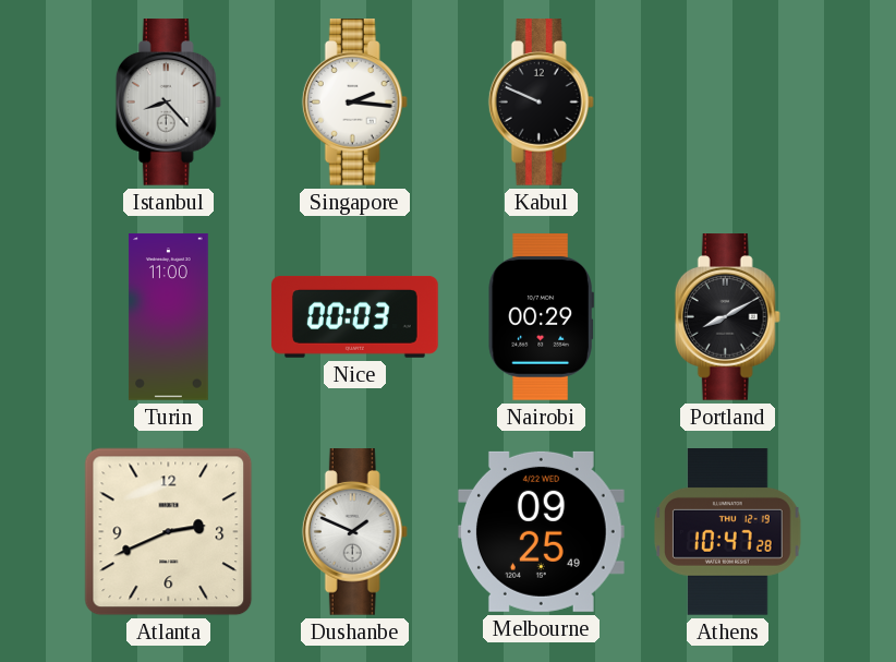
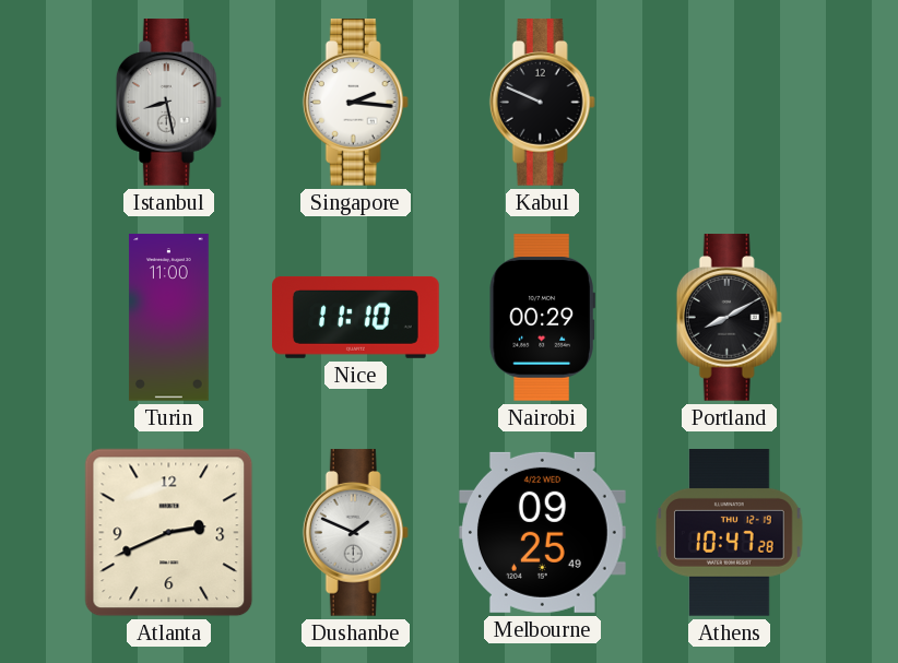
Istanbul: 8:23 -> 8:28
Nice: 00:03 -> 11:10
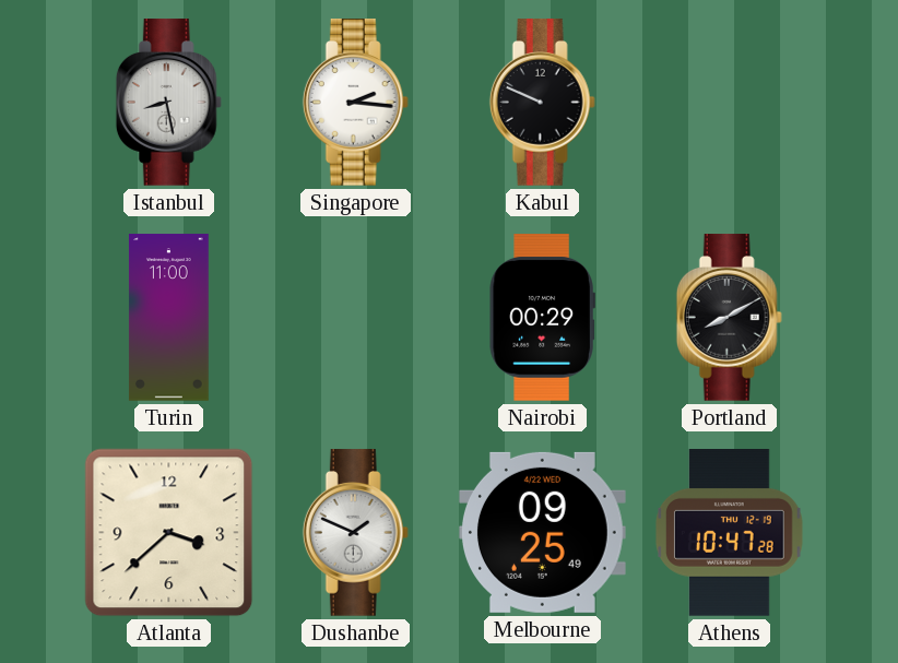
Nice: 11:10 -> none
Atlanta: 2:41 -> 3:38
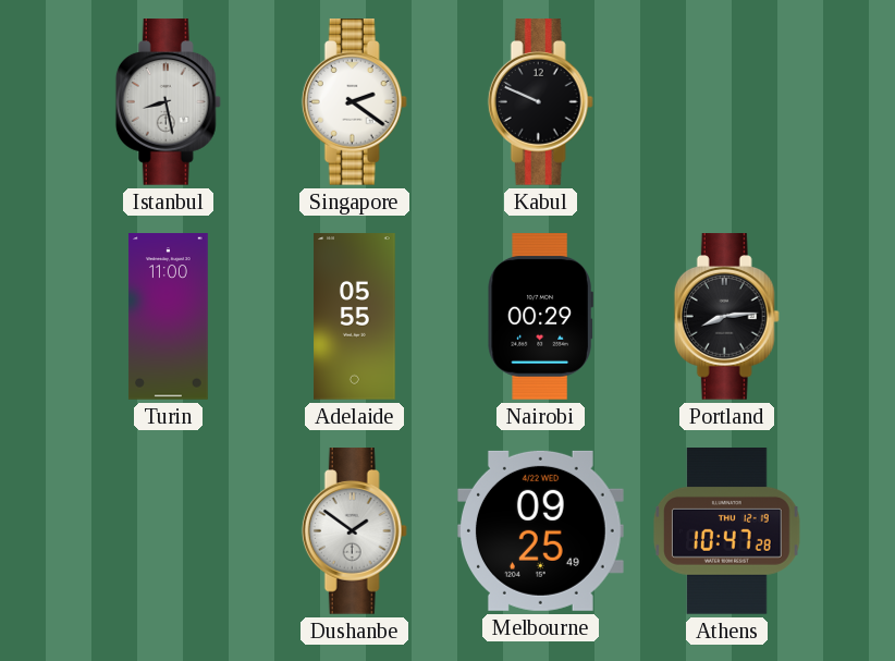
Singapore: 2:16 -> 2:21
Adelaide: none -> 05:55
Portland: 8:10 -> 8:14
Atlanta: 3:38 -> none
Dushanbe: 1:49 -> 1:51
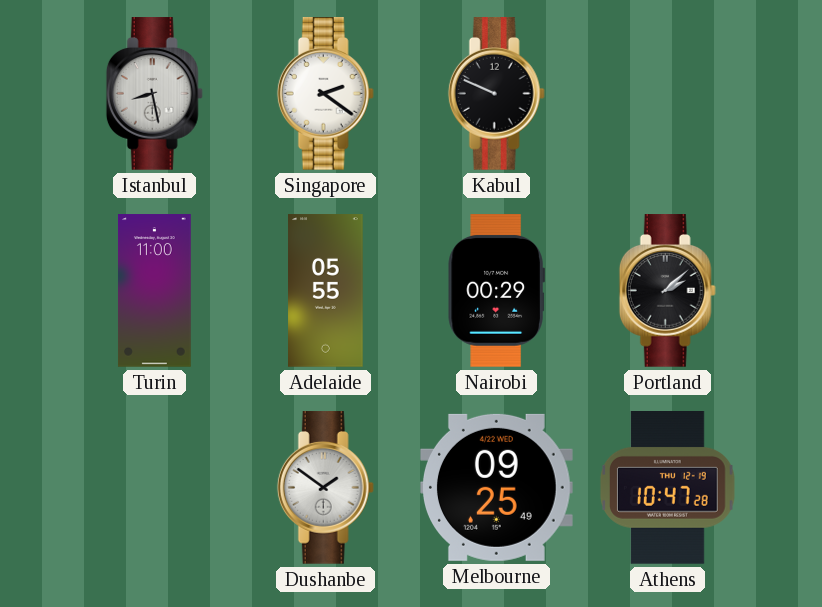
Portland: 8:14 -> 2:08
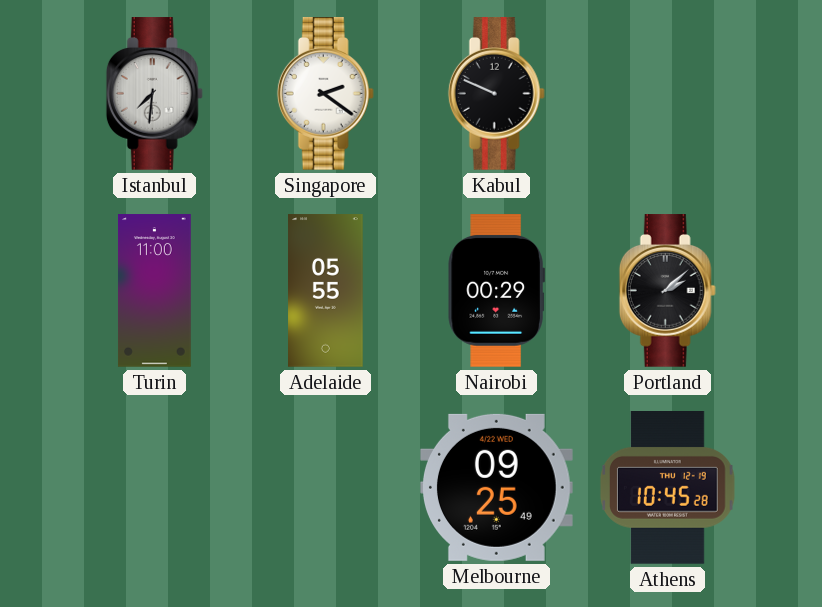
Istanbul: 8:28 -> 7:31
Dushanbe: 1:51 -> none
Athens: 10:47 -> 10:45
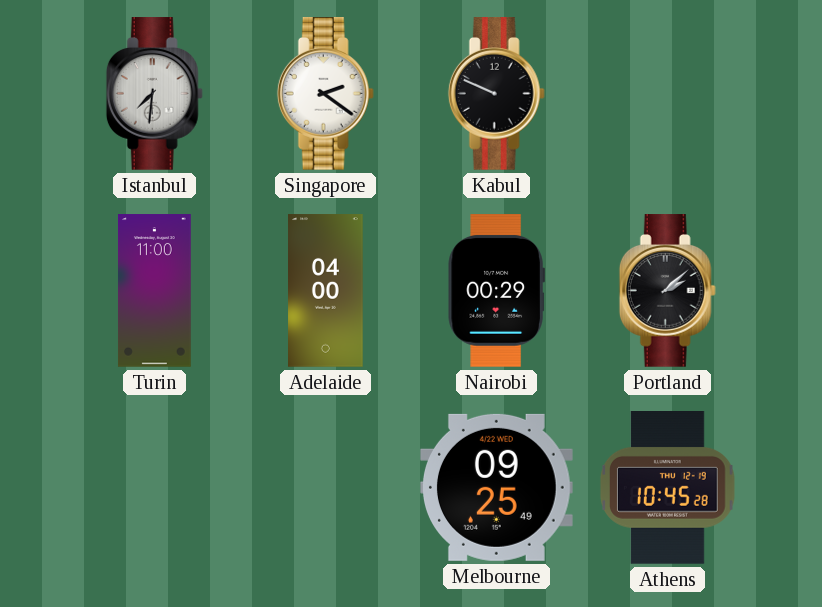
Adelaide: 05:55 -> 04:00
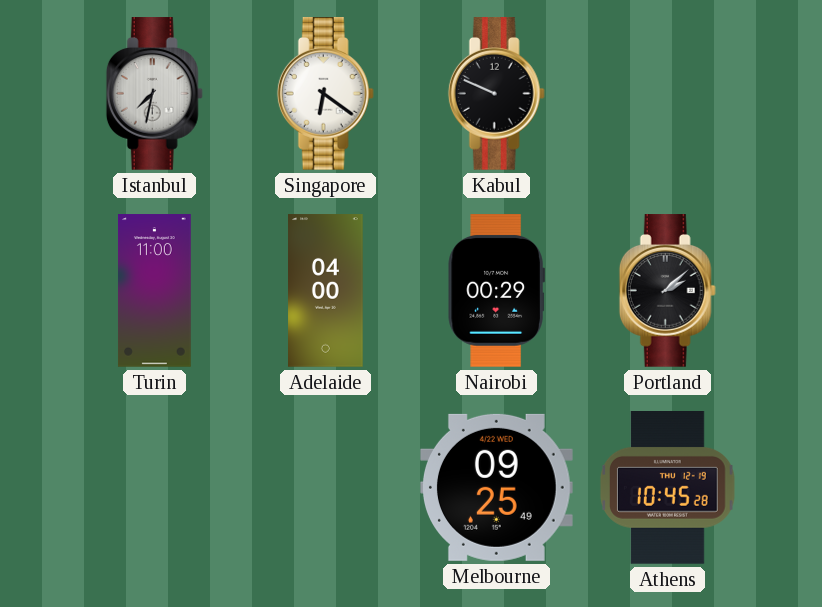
Istanbul: 7:31 -> 7:32
Singapore: 2:21 -> 6:21
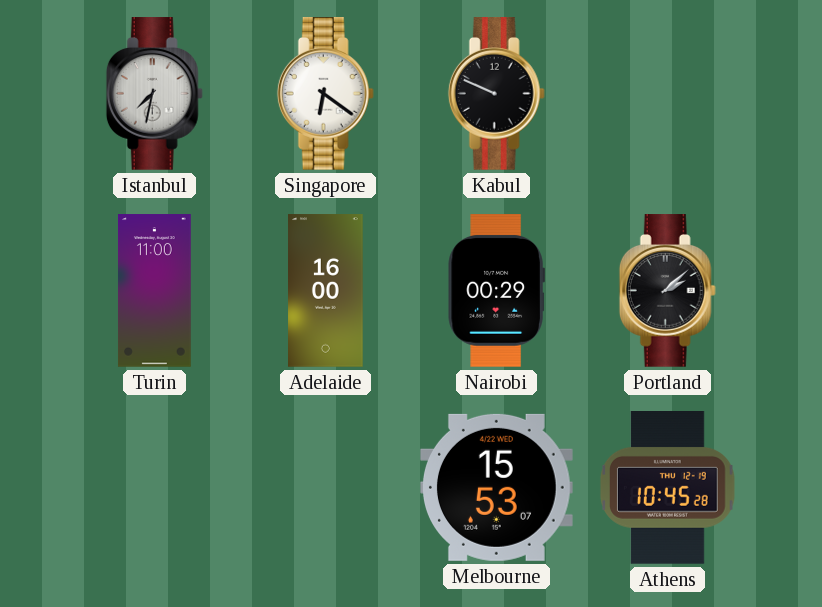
Adelaide: 04:00 -> 16:00
Melbourne: 09:25 -> 15:53
